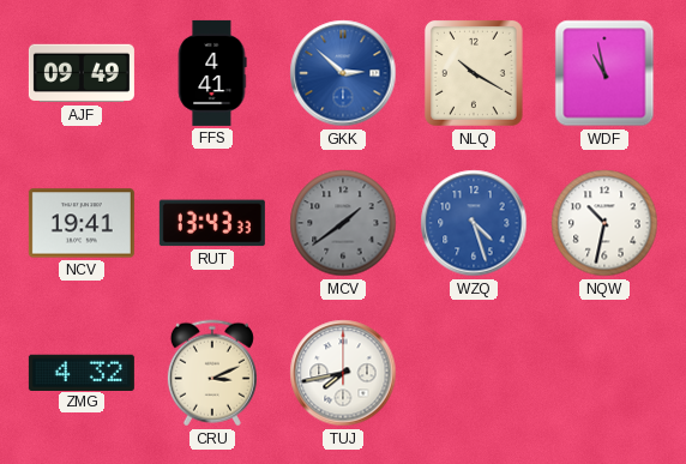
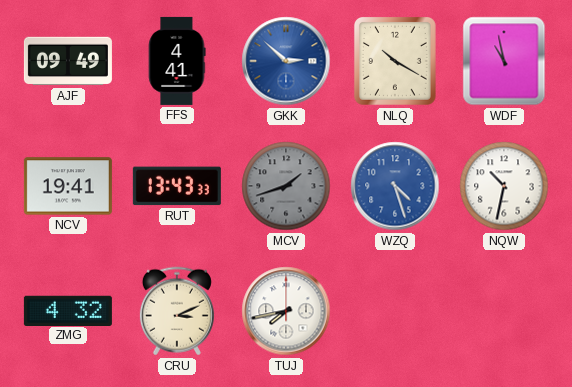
MCV: 1:39 -> 1:42
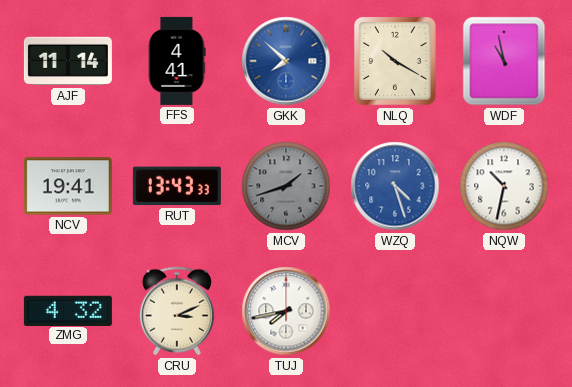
AJF: 09:49 -> 11:14
GKK: 2:52 -> 7:52
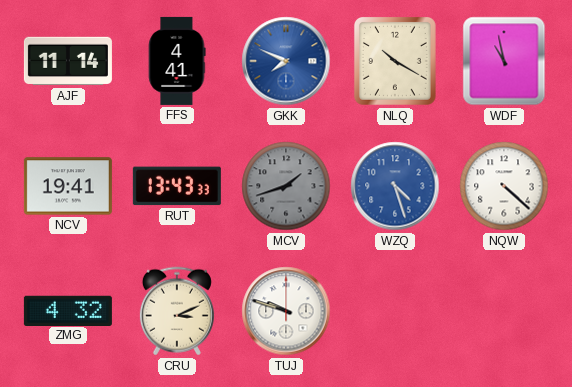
GKK: 7:52 -> 7:49
NQW: 10:32 -> 4:22
TUJ: 7:43 -> 9:48
